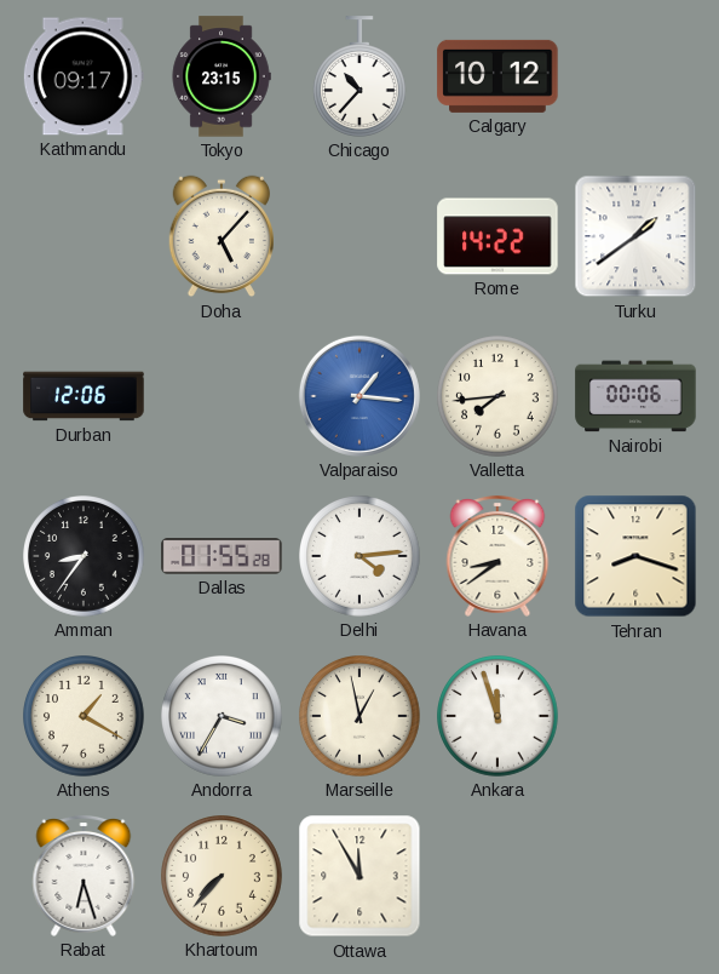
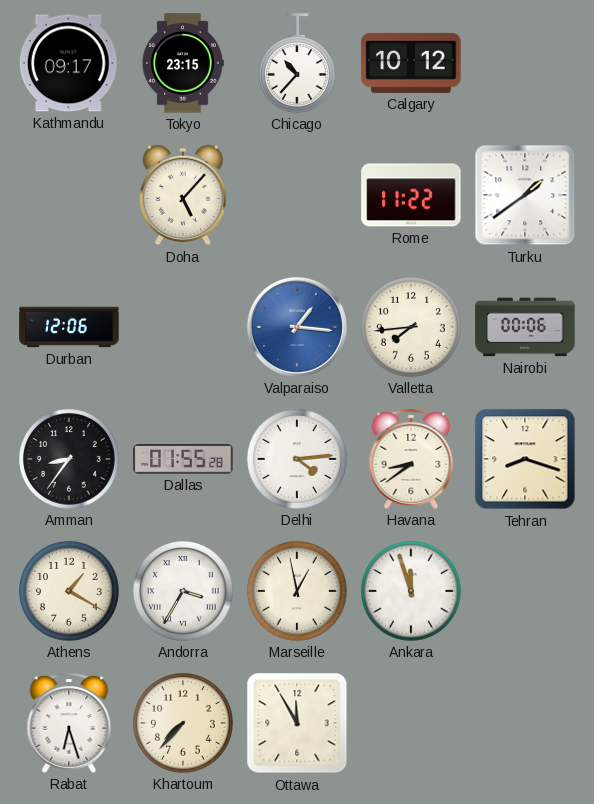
Rome: 14:22 -> 11:22
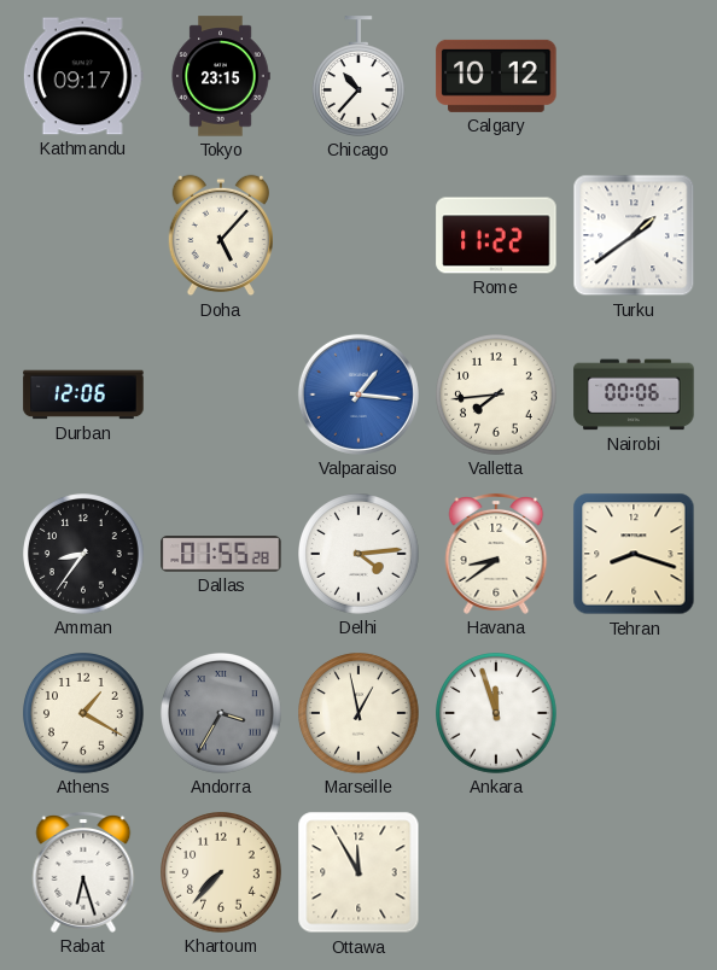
Andorra dial: white -> grey
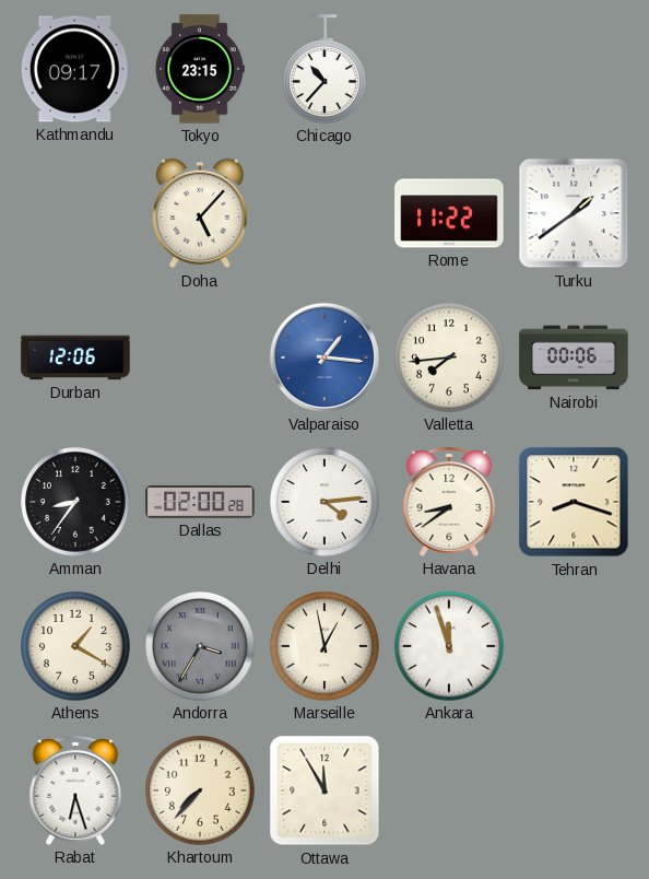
Calgary: 10:12 -> none
Dallas: 01:55 -> 02:00
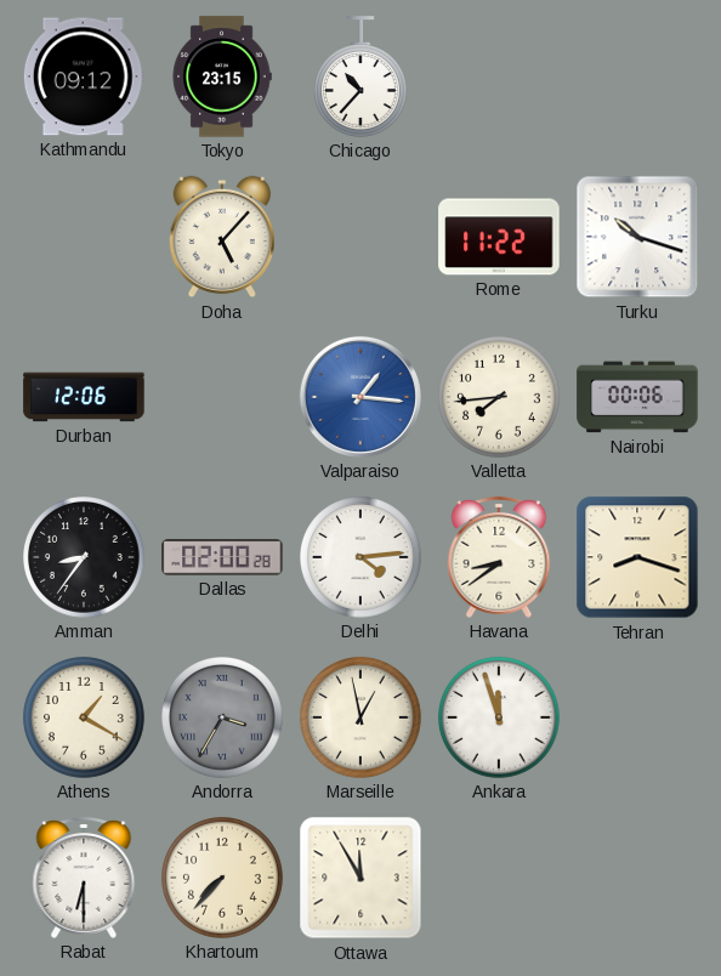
Kathmandu: 09:17 -> 09:12
Turku: 1:39 -> 10:18
Rabat: 6:27 -> 6:30
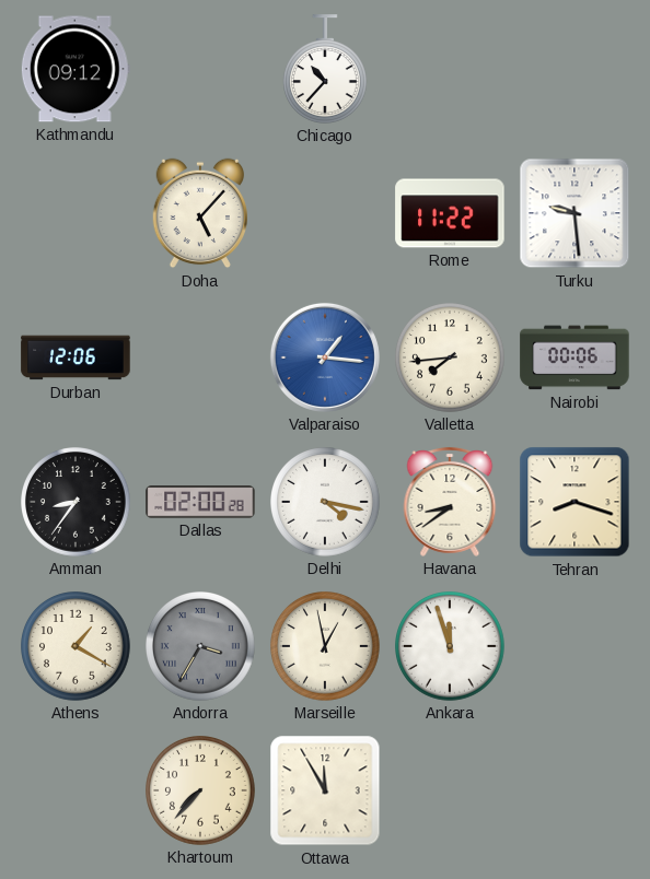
Tokyo: 23:15 -> none
Turku: 10:18 -> 9:29
Delhi: 4:14 -> 4:17
Rabat: 6:30 -> none
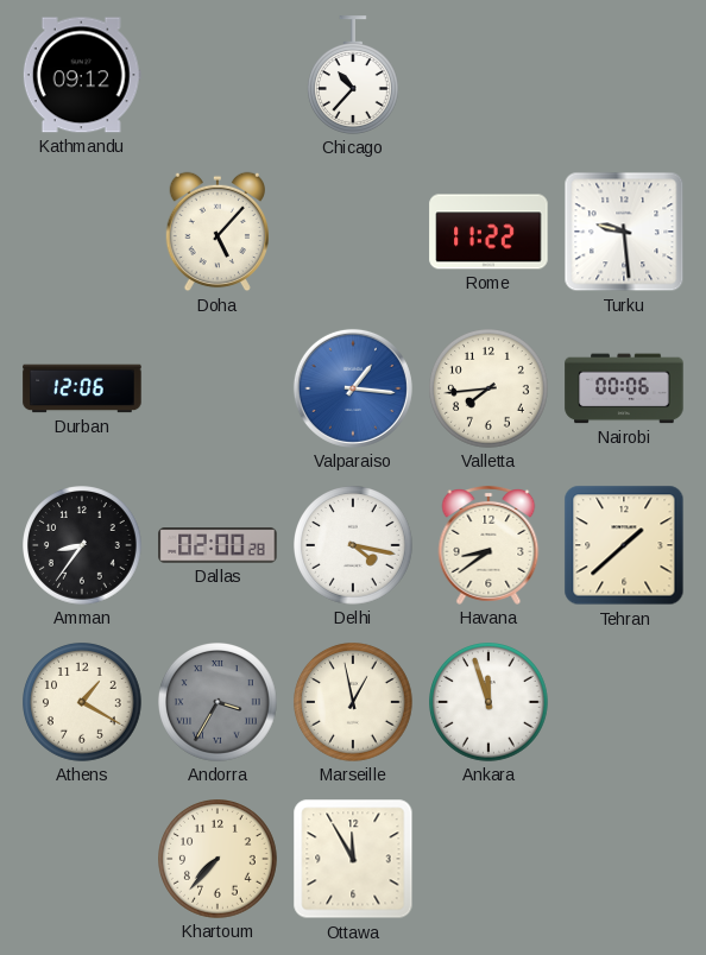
Tehran: 8:18 -> 1:38
